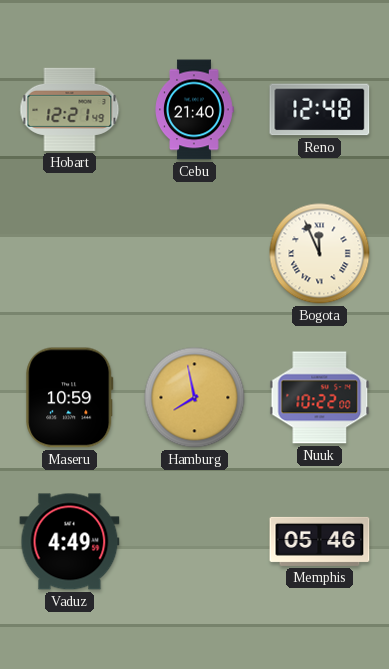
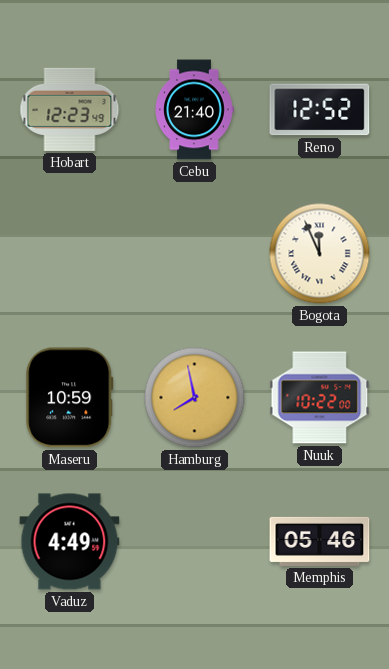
Hobart: 12:21 -> 12:23
Reno: 12:48 -> 12:52
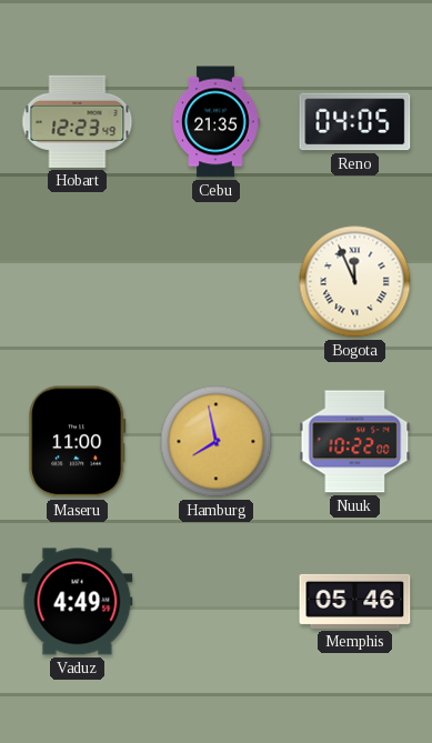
Cebu: 21:40 -> 21:35
Reno: 12:52 -> 04:05
Maseru: 10:59 -> 11:00
